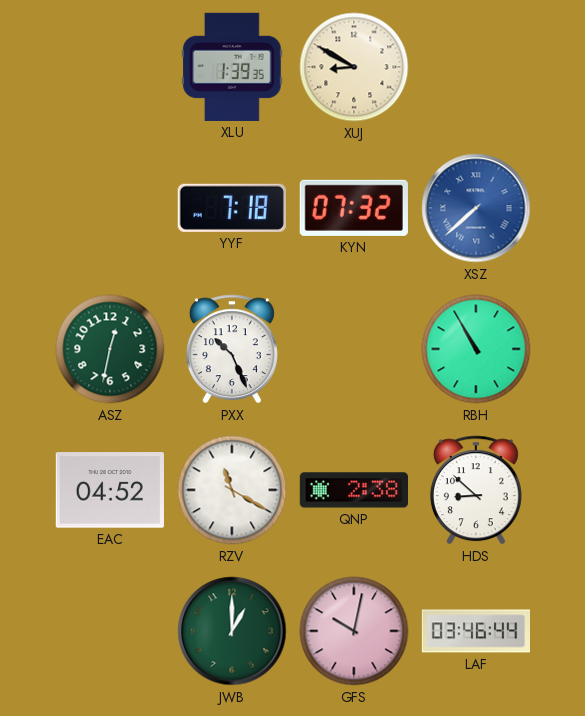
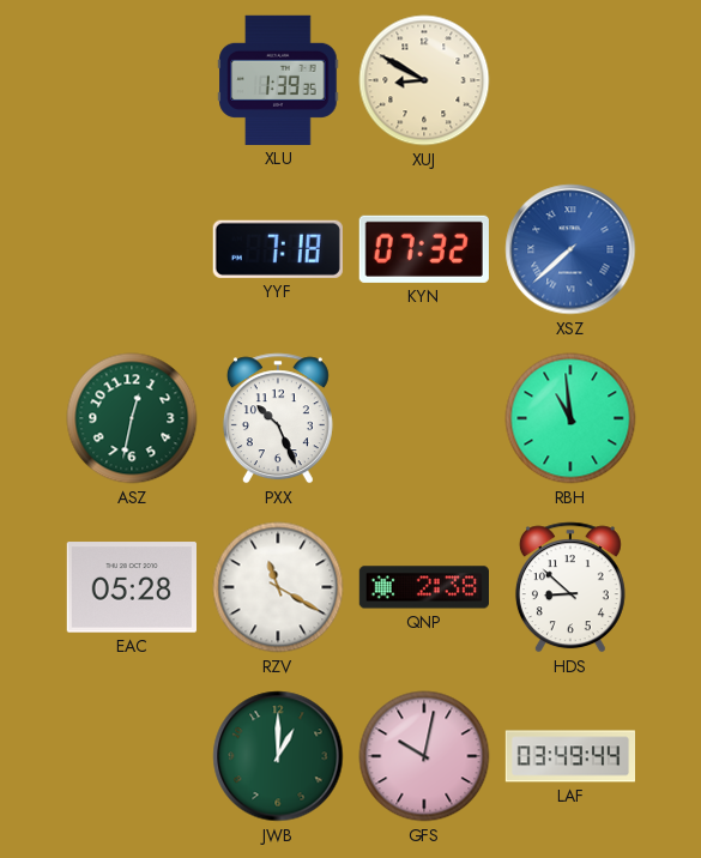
RBH: 10:55 -> 10:59
EAC: 04:52 -> 05:28
LAF: 03:46 -> 03:49
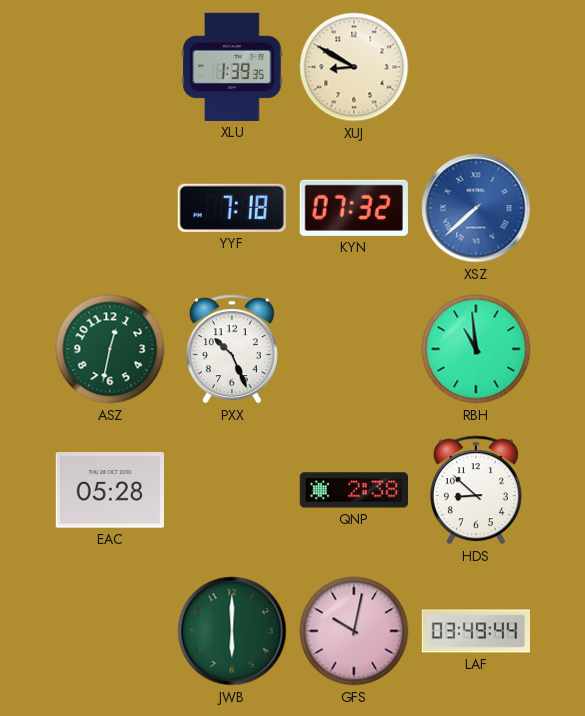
RZV: 11:20 -> none
JWB: 1:00 -> 6:00
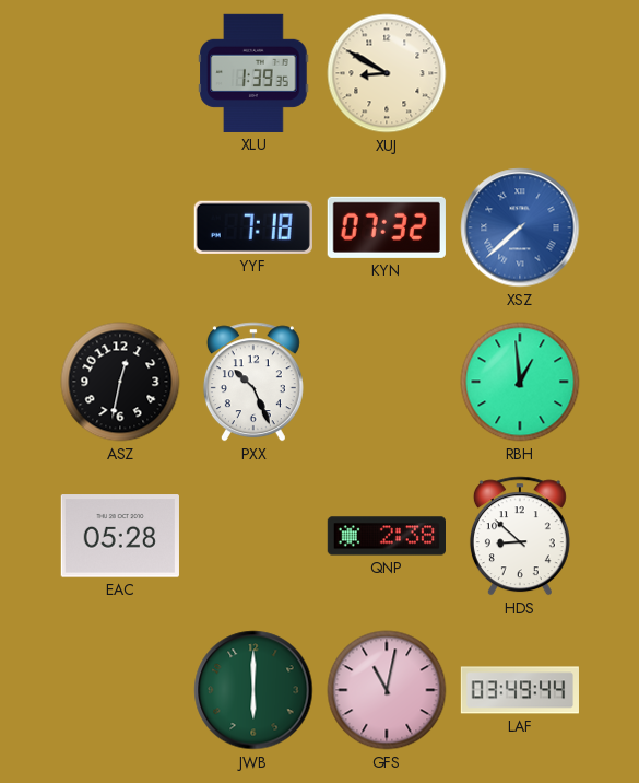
ASZ dial: green -> black
RBH: 10:59 -> 12:59
GFS: 10:02 -> 11:02
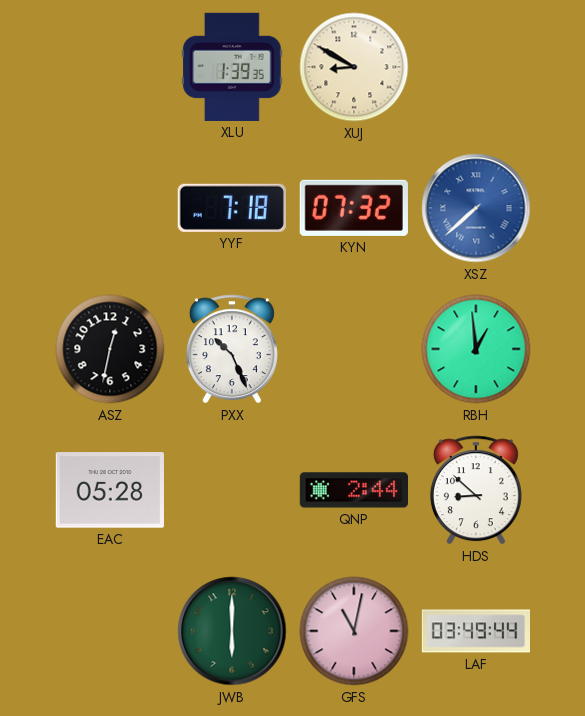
QNP: 2:38 -> 2:44
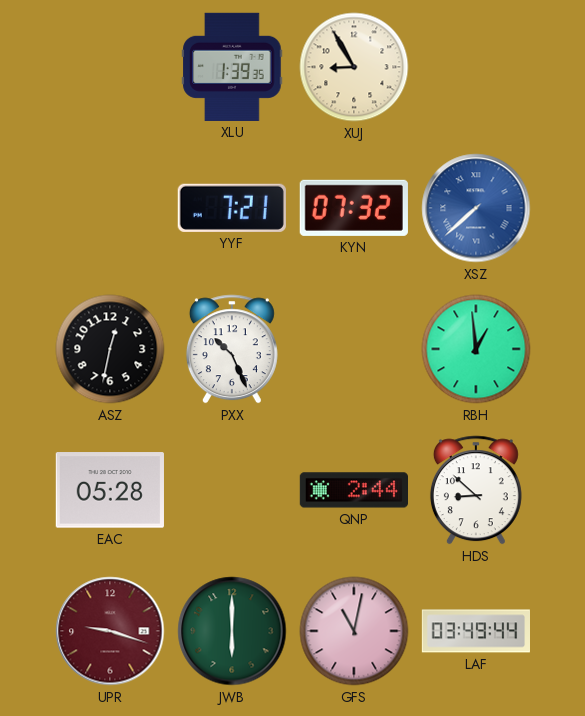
XUJ: 8:50 -> 8:55
YYF: 7:18 -> 7:21
UPR: none -> 9:18
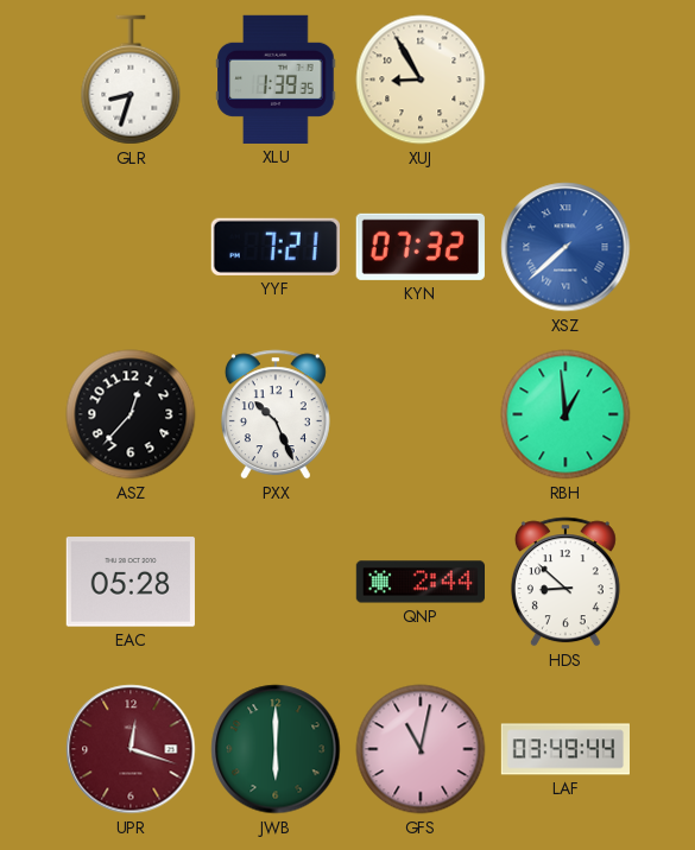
GLR: none -> 8:33
ASZ: 12:32 -> 12:37
UPR: 9:18 -> 12:18
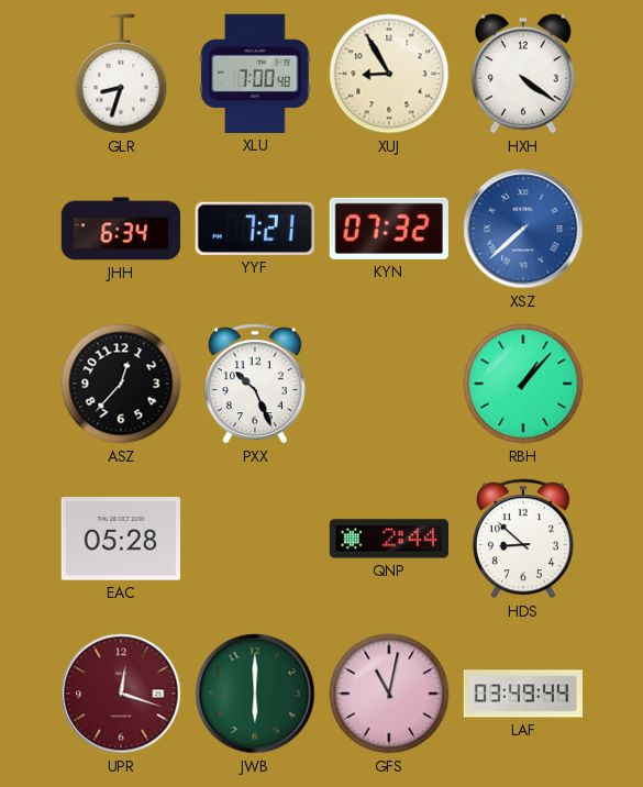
XLU: 1:39 -> 7:00
HXH: none -> 4:21
JHH: none -> 6:34
RBH: 12:59 -> 1:07
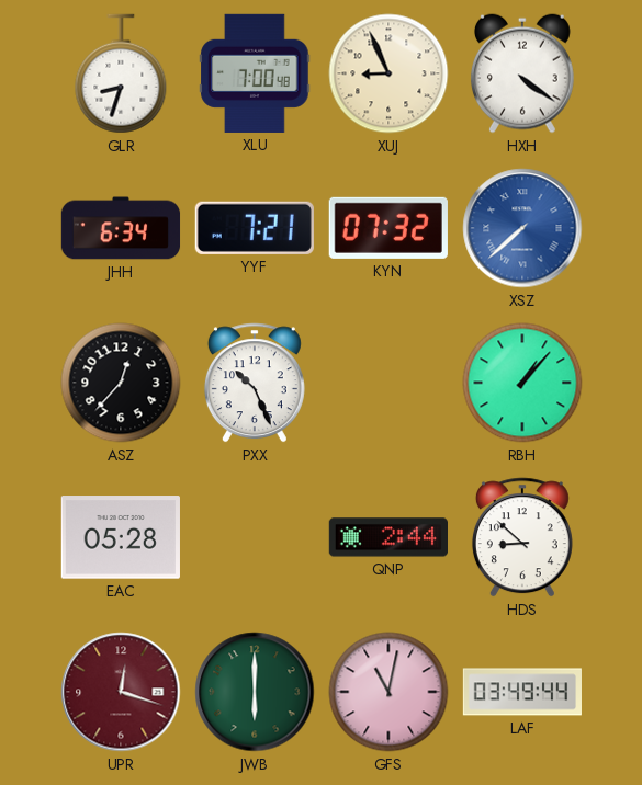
XUJ: 8:55 -> 8:56
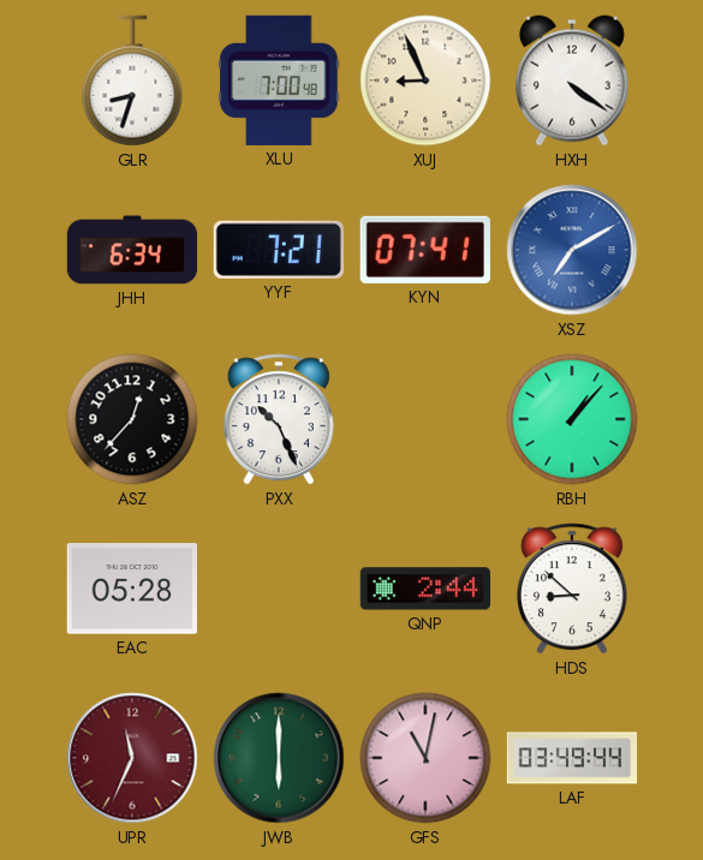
KYN: 07:32 -> 07:41
XSZ: 7:38 -> 7:10
UPR: 12:18 -> 11:34
